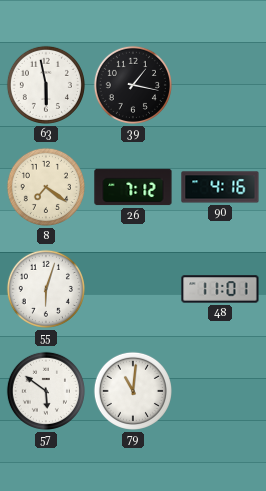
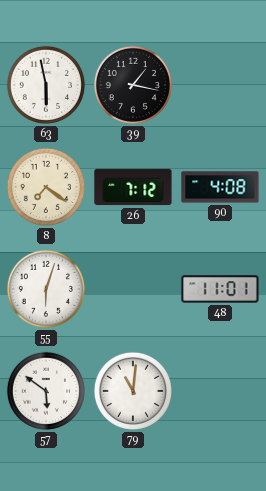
90: 4:16 -> 4:08
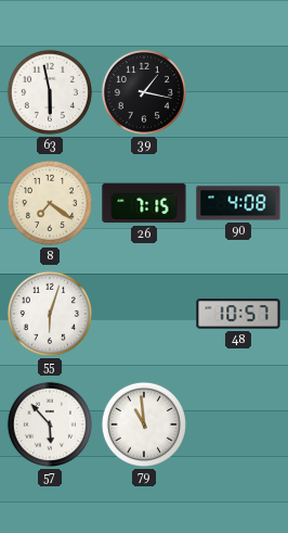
26: 7:12 -> 7:15
48: 11:01 -> 10:57
57: 5:51 -> 5:53
79: 11:01 -> 10:59
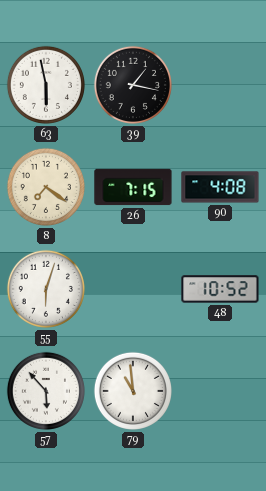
48: 10:57 -> 10:52
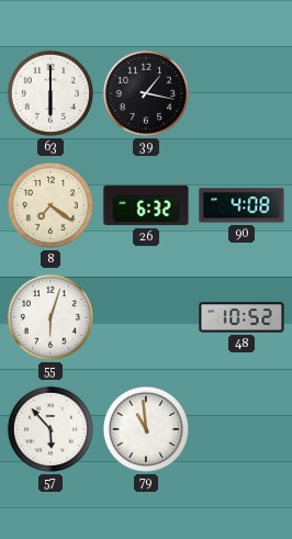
63: 5:58 -> 6:00
26: 7:15 -> 6:32
